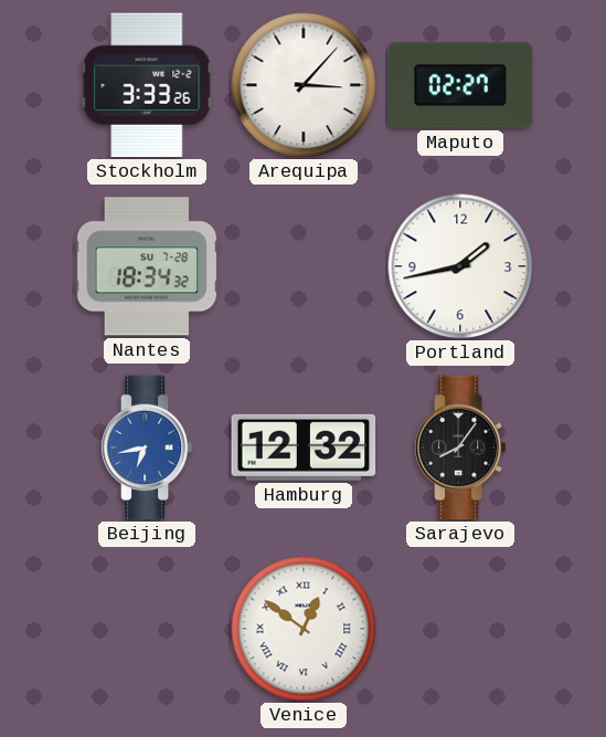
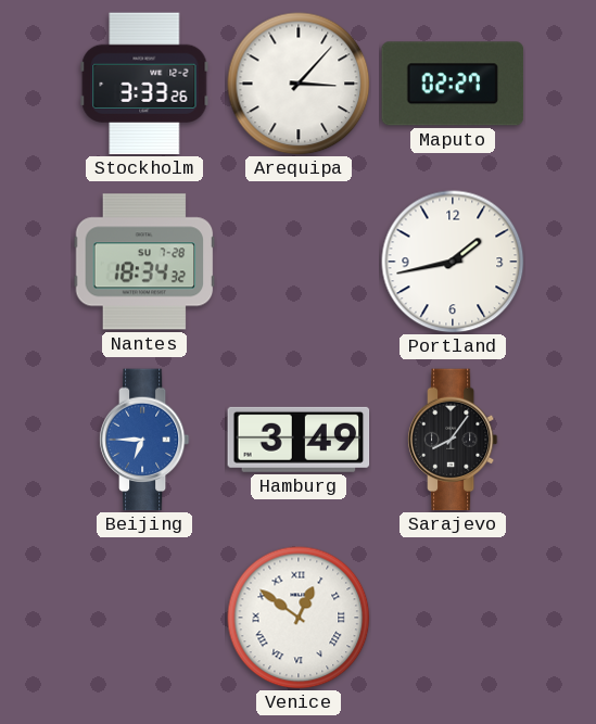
Beijing: 6:43 -> 6:45
Hamburg: 12:32 -> 3:49
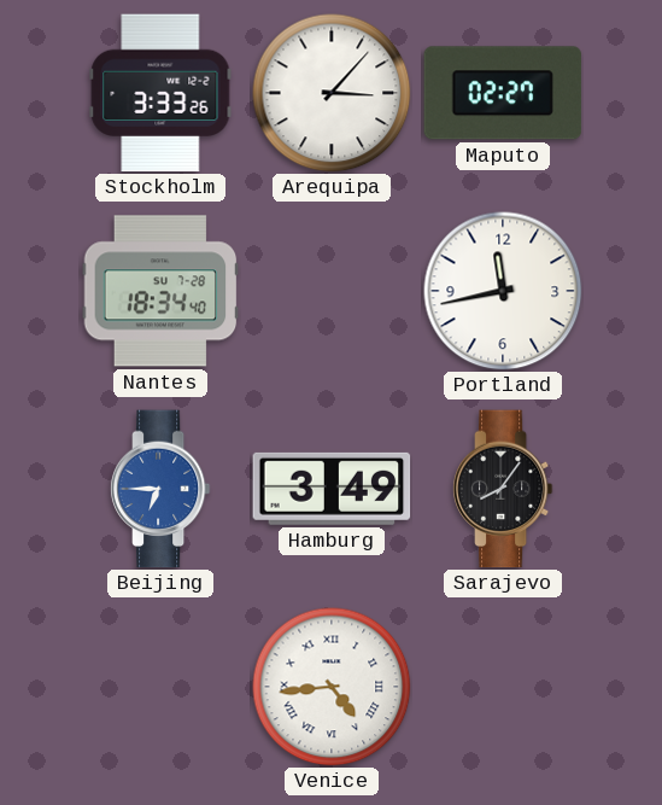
Nantes: 18:34:32 -> 18:34:40
Portland: 1:43 -> 11:43
Venice: 12:51 -> 4:44
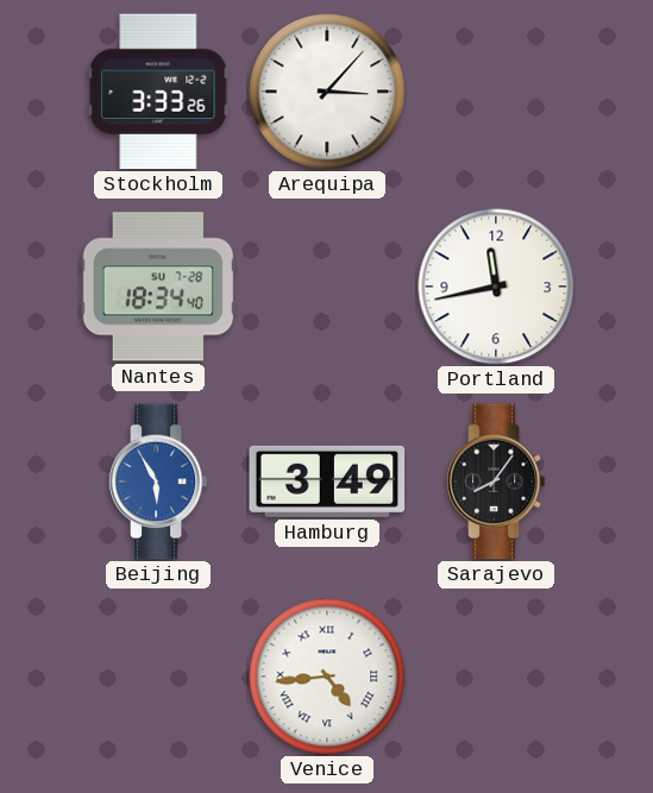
Maputo: 02:27 -> none
Beijing: 6:45 -> 5:55
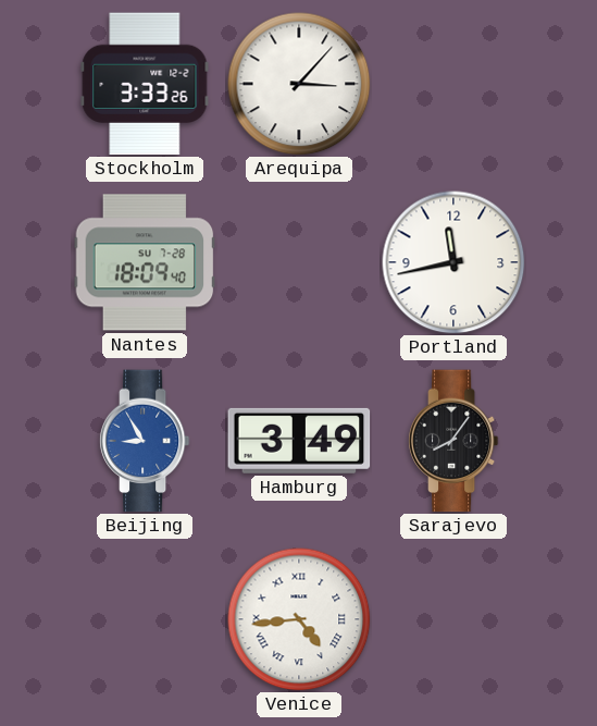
Nantes: 18:34 -> 18:09
Beijing: 5:55 -> 8:55
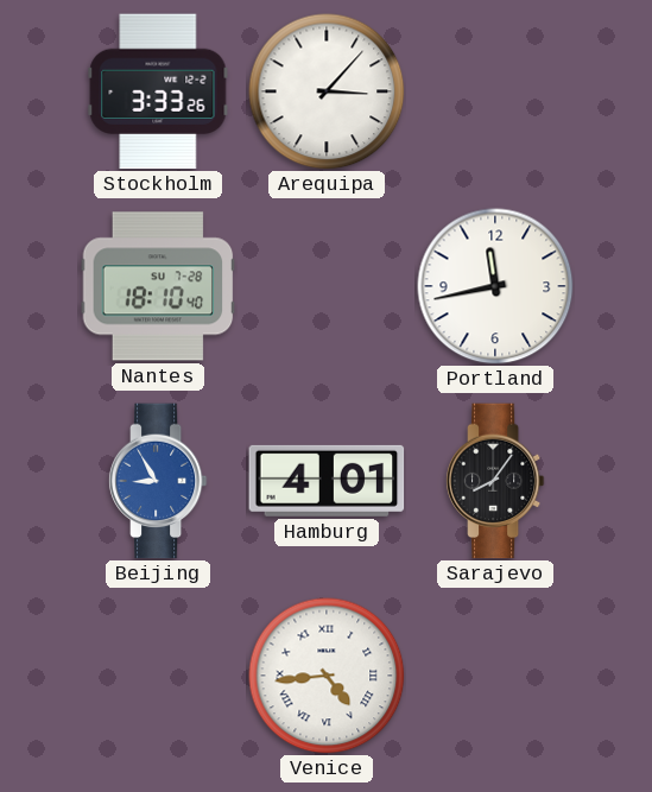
Nantes: 18:09 -> 18:10
Hamburg: 3:49 -> 4:01
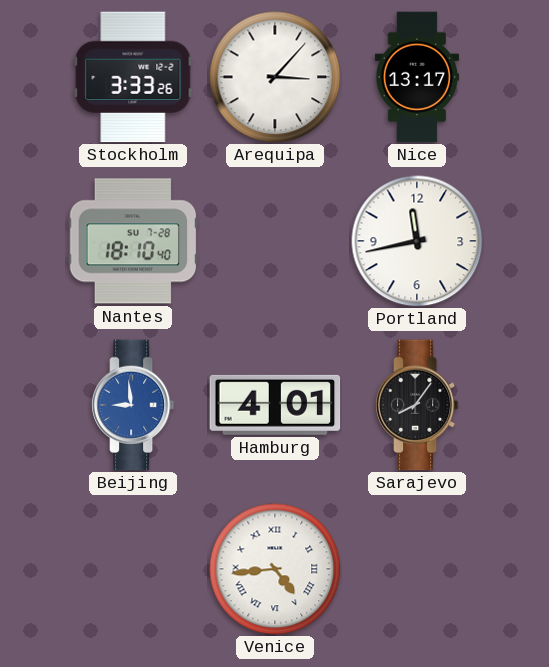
Nice: none -> 13:17
Beijing: 8:55 -> 8:59
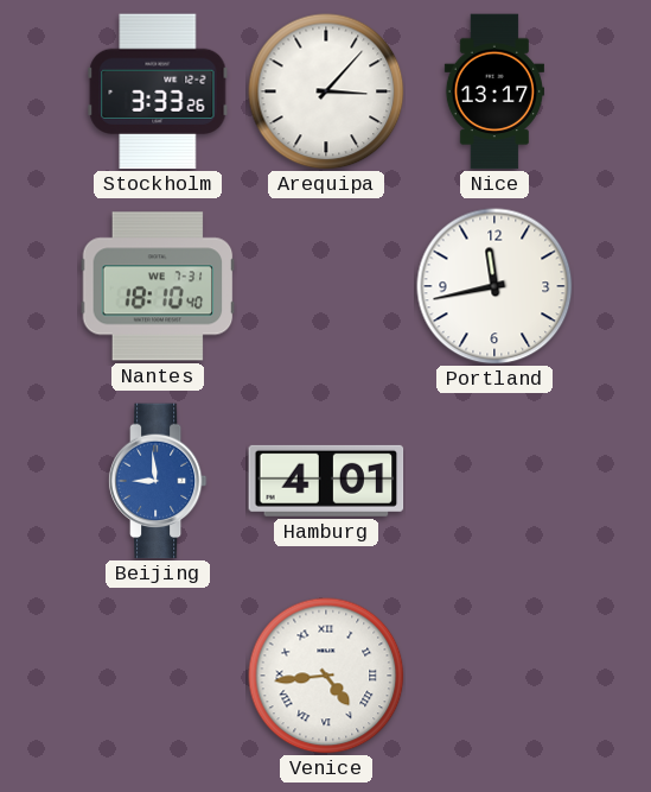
Nantes date: SU 7-28 -> WE 7-31
Sarajevo: 8:06 -> none
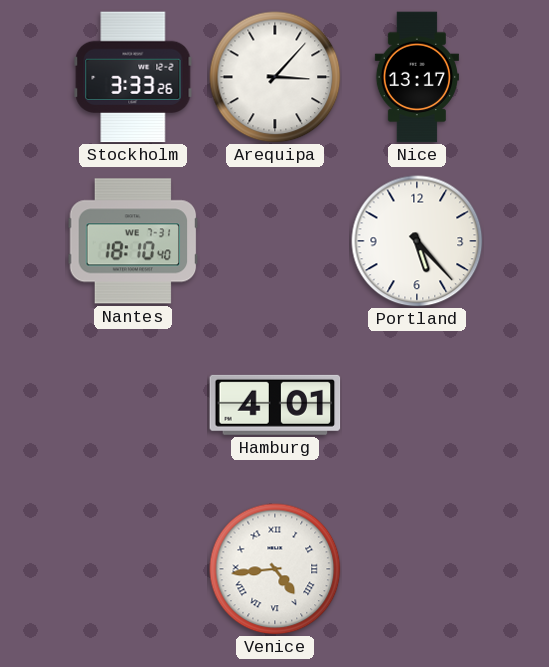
Portland: 11:43 -> 5:23
Beijing: 8:59 -> none
